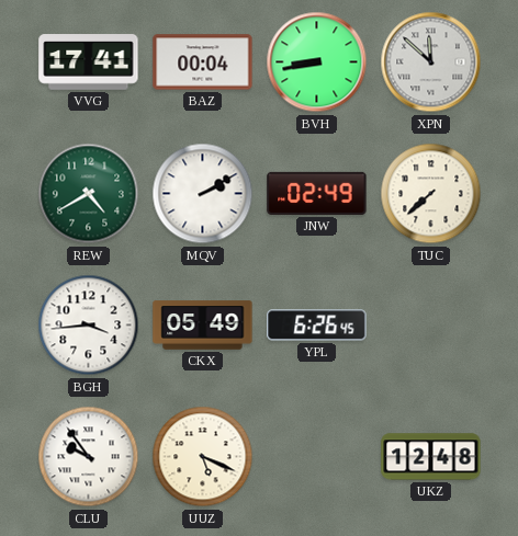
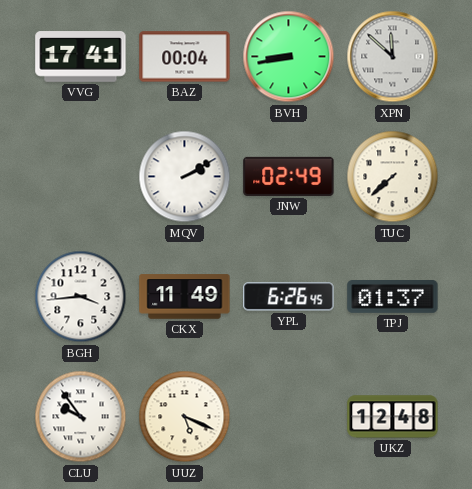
REW: 4:40 -> none
CKX: 05:49 -> 11:49
TPJ: none -> 01:37
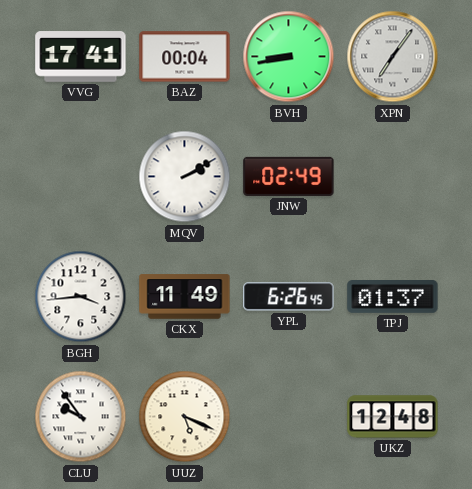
XPN: 11:52 -> 7:06
TUC: 7:38 -> none
